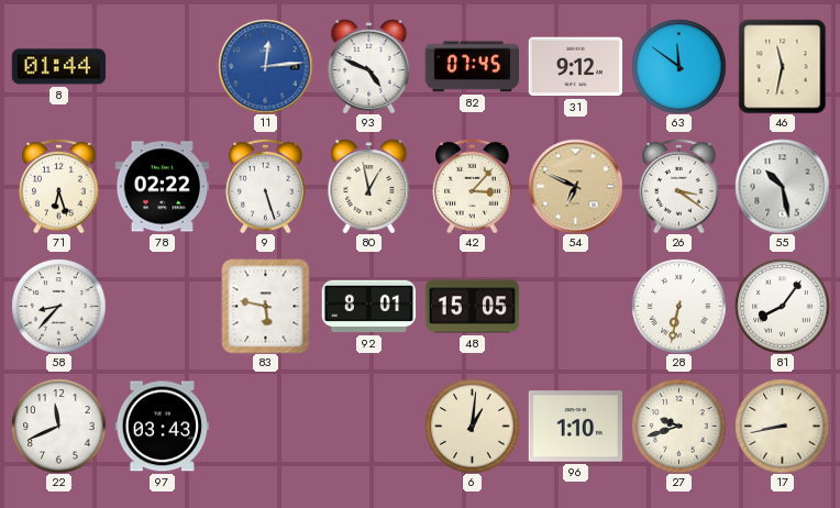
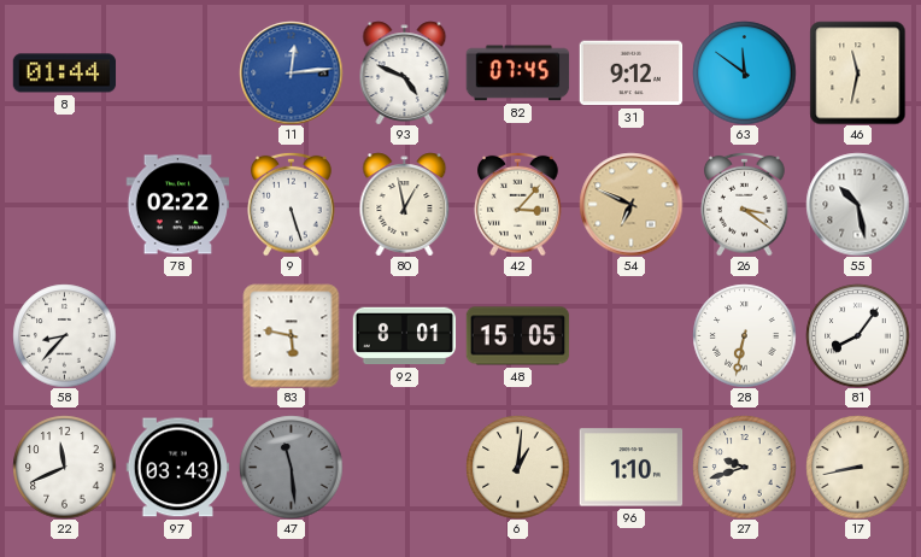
71: 6:27 -> none
47: none -> 11:29
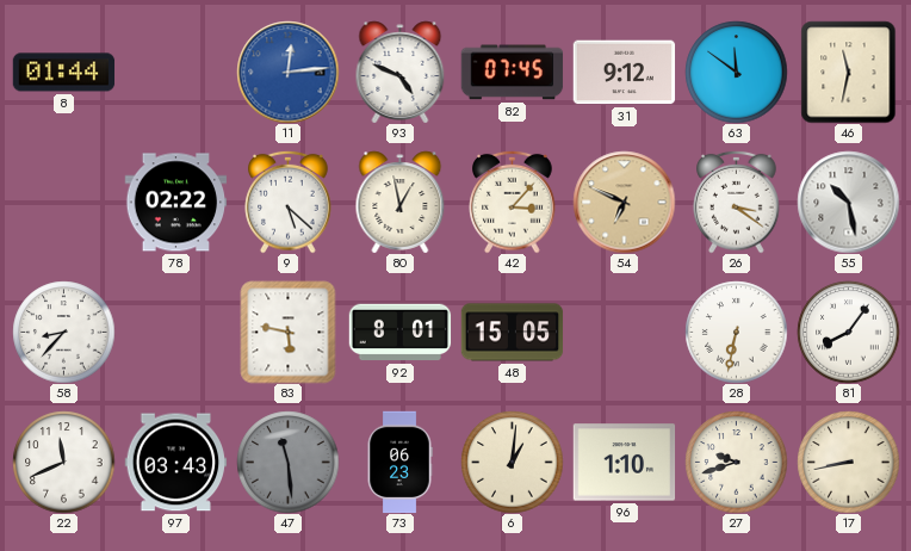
9: 5:27 -> 5:22
73: none -> 06:23
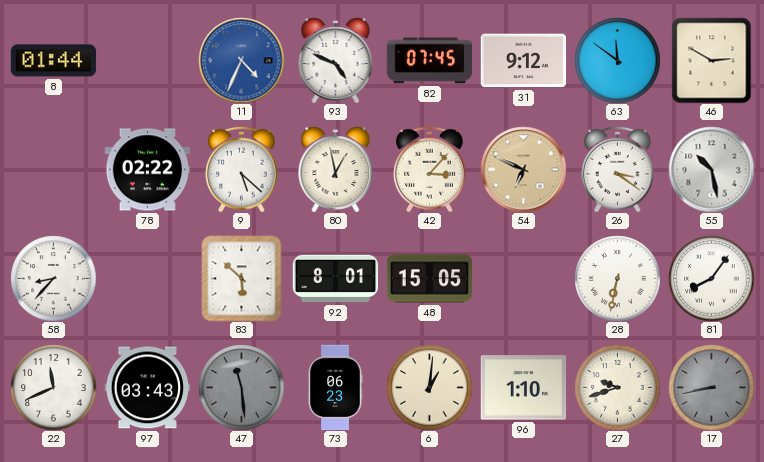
11: 12:14 -> 4:34
46: 11:32 -> 2:50
83: 5:47 -> 5:52
17 dial: cream -> grey
